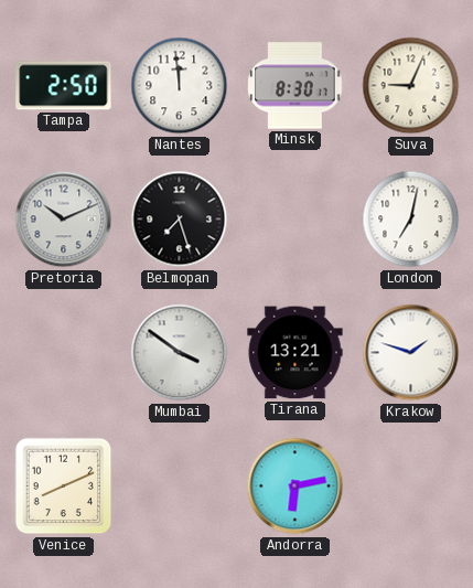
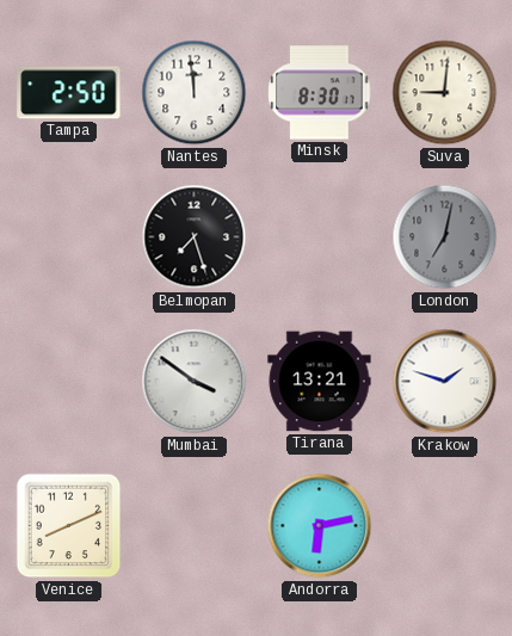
Suva: 9:04 -> 9:01
Pretoria: 10:11 -> none
London dial: white -> grey
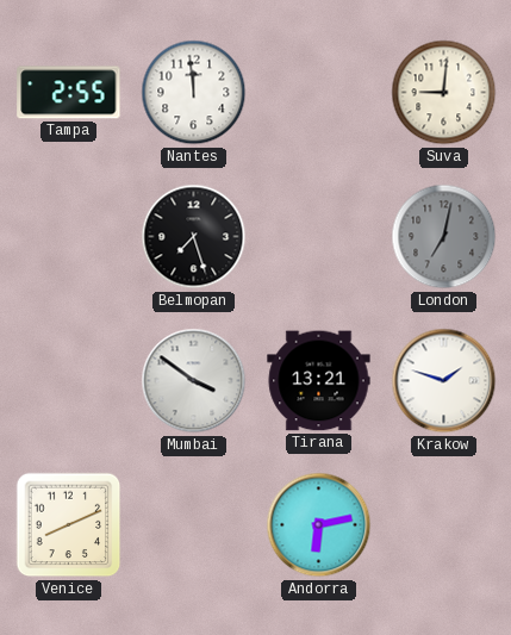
Tampa: 2:50 -> 2:55
Minsk: 8:30 -> none
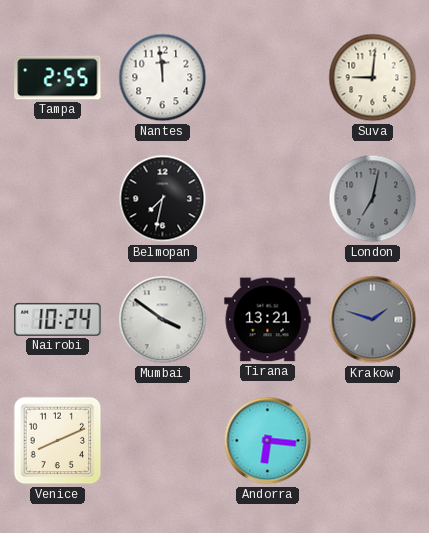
Belmopan: 7:27 -> 7:32
Nairobi: none -> 10:24
Krakow dial: white -> grey
Andorra: 6:13 -> 6:16
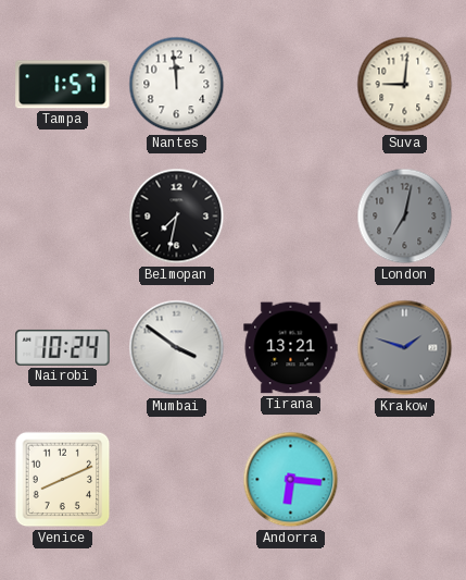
Tampa: 2:55 -> 1:57
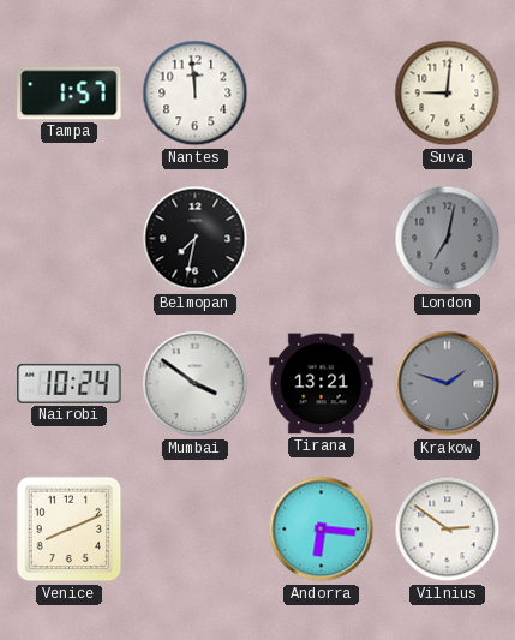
Vilnius: none -> 2:51
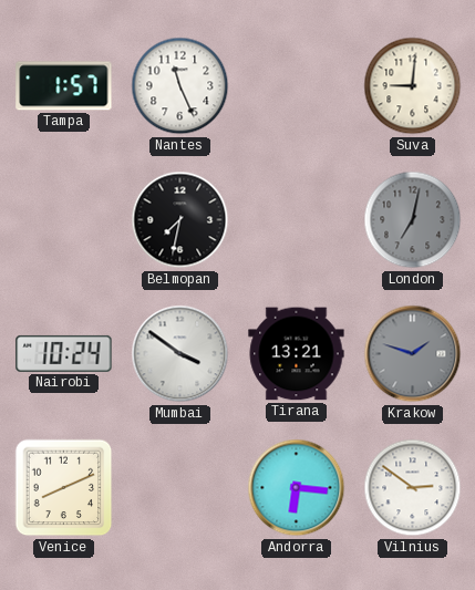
Nantes: 11:59 -> 11:26
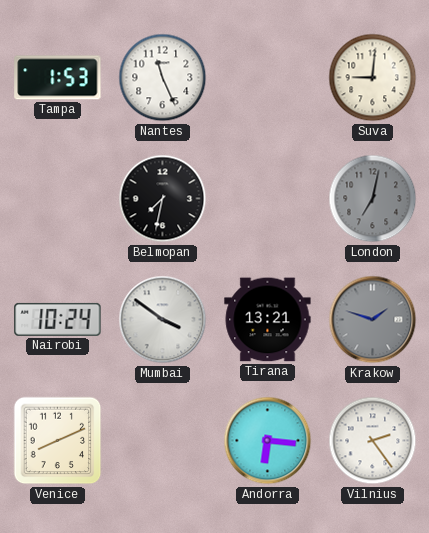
Tampa: 1:57 -> 1:53
Vilnius: 2:51 -> 2:24
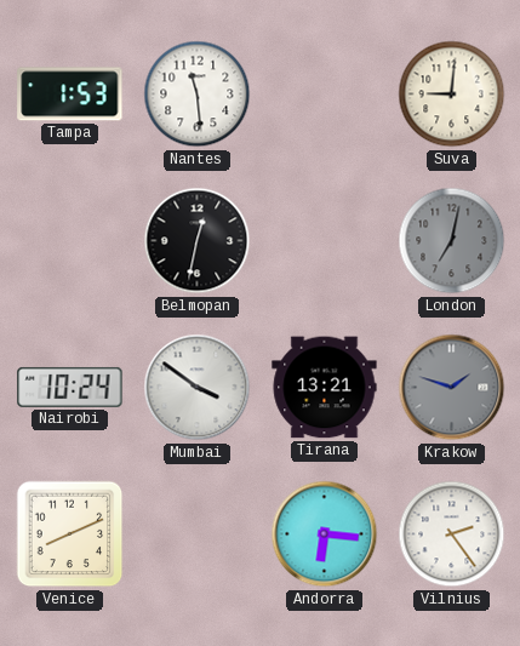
Nantes: 11:26 -> 11:29
Belmopan: 7:32 -> 12:32
